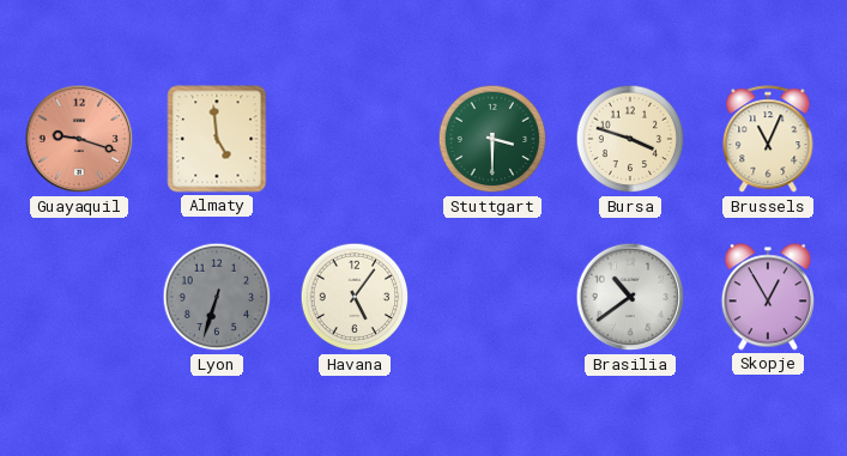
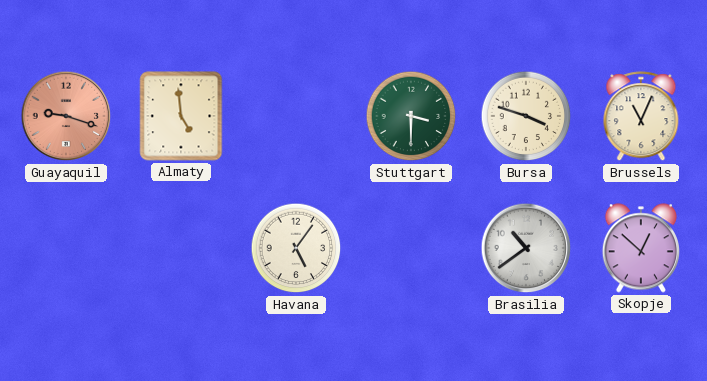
Lyon: 6:33 -> none
Skopje: 12:55 -> 12:52
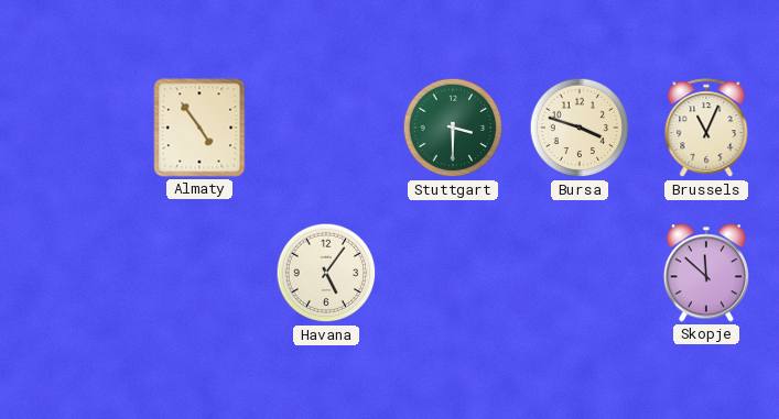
Guayaquil: 9:18 -> none
Almaty: 4:59 -> 4:54
Brasilia: 10:39 -> none
Skopje: 12:52 -> 11:52
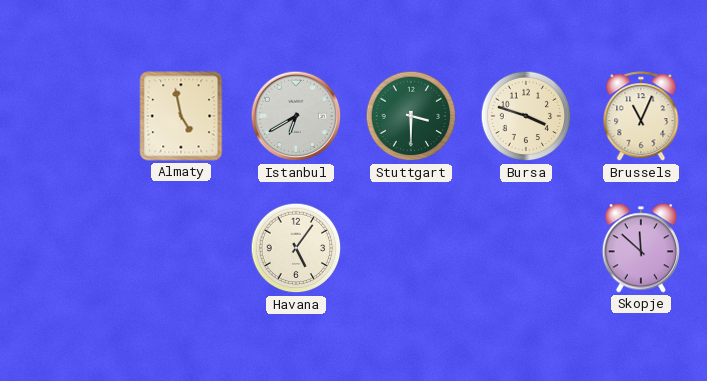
Almaty: 4:54 -> 4:58
Istanbul: none -> 6:40
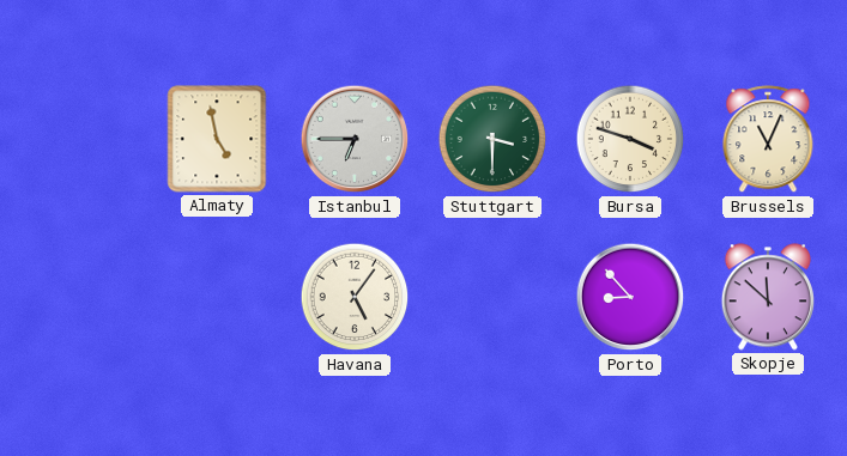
Istanbul: 6:40 -> 6:45
Porto: none -> 8:53
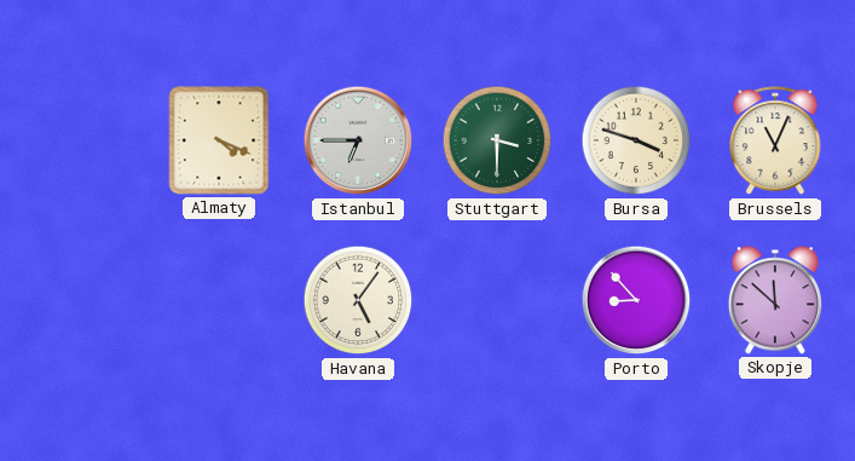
Almaty: 4:58 -> 4:19
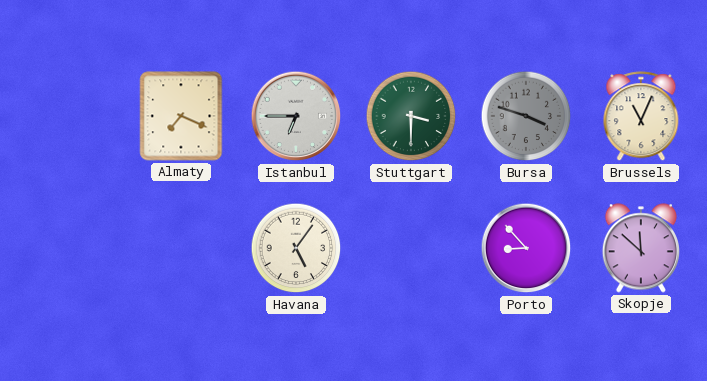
Almaty: 4:19 -> 7:19
Bursa dial: cream -> grey
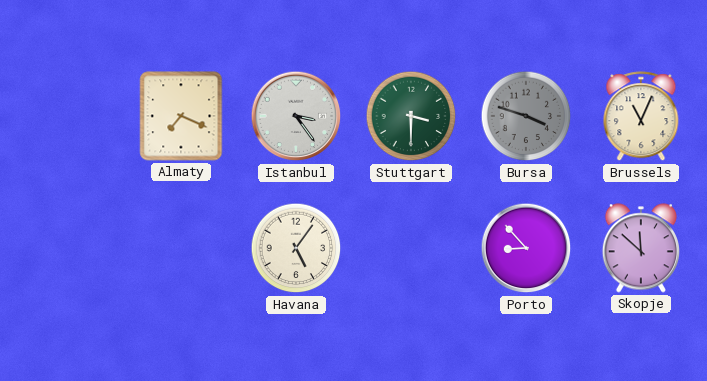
Istanbul: 6:45 -> 3:24
